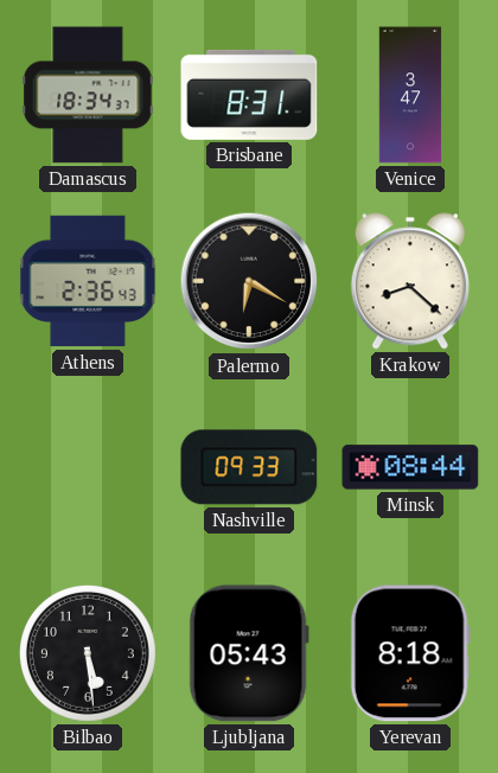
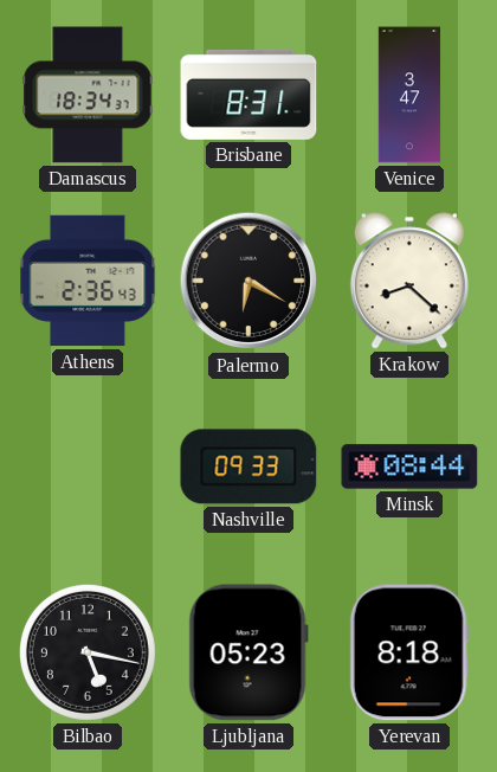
Bilbao: 5:29 -> 5:17
Ljubljana: 05:43 -> 05:23
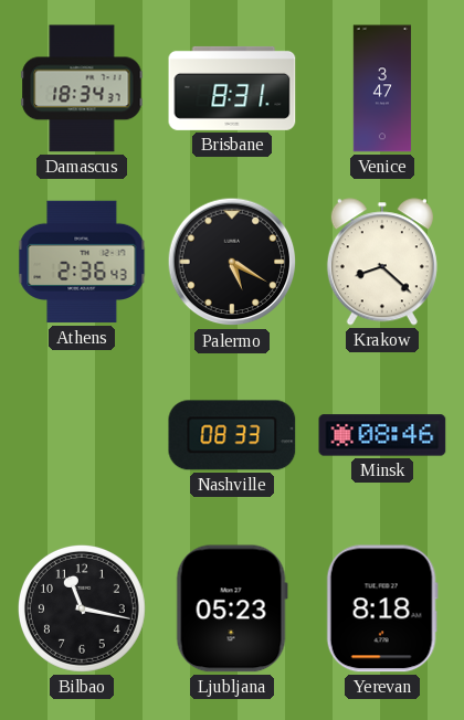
Palermo: 6:20 -> 5:20
Nashville: 09:33 -> 08:33
Minsk: 08:44 -> 08:46
Bilbao: 5:17 -> 11:17
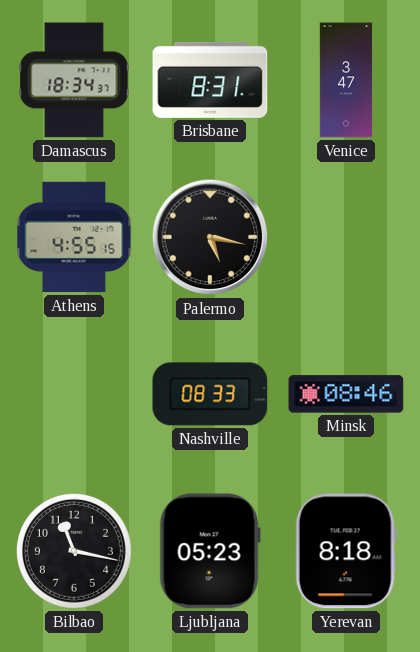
Athens: 2:36 -> 4:55
Palermo: 5:20 -> 5:17
Krakow: 8:22 -> none
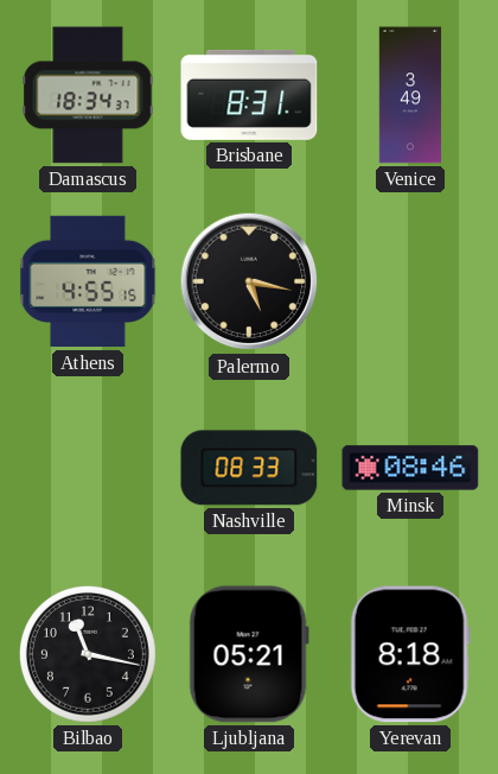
Venice: 3:47 -> 3:49
Ljubljana: 05:23 -> 05:21
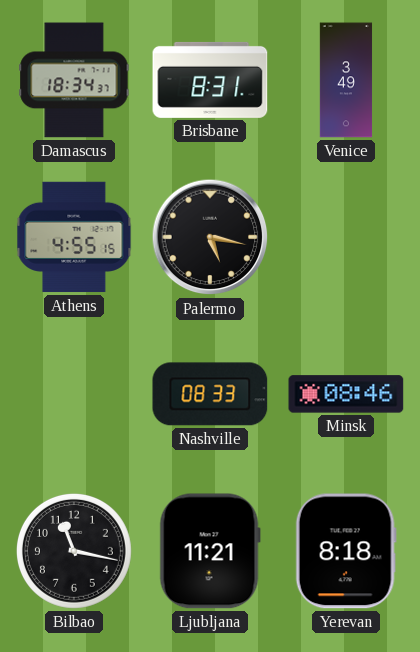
Ljubljana: 05:21 -> 11:21
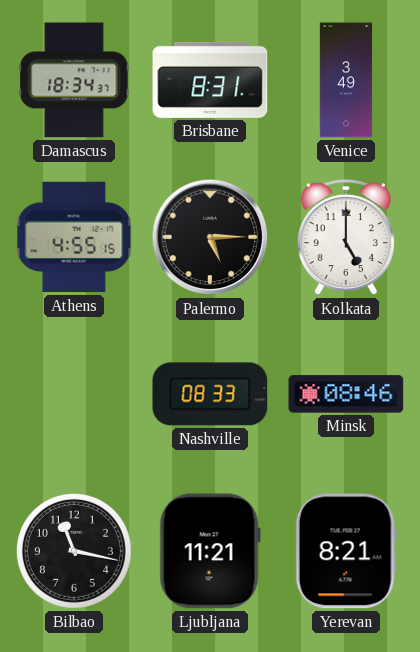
Palermo: 5:17 -> 5:15
Kolkata: none -> 5:00
Yerevan: 8:18 -> 8:21
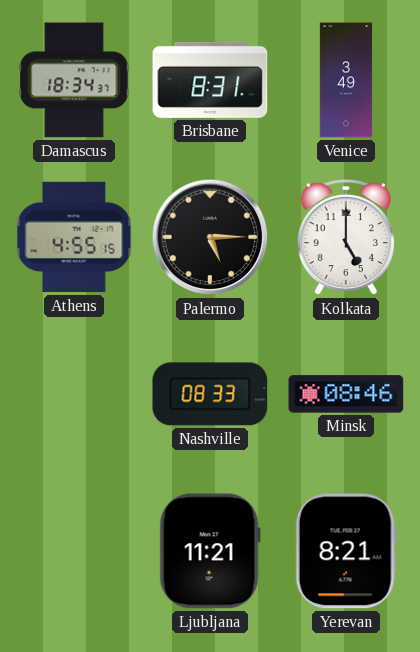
Bilbao: 11:17 -> none
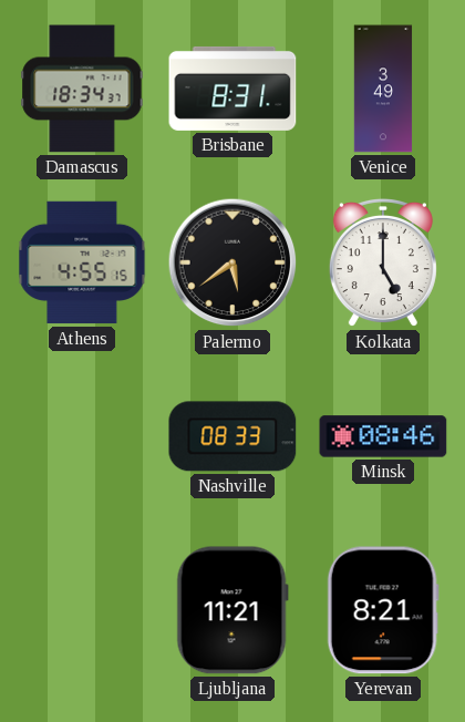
Palermo: 5:15 -> 5:39
